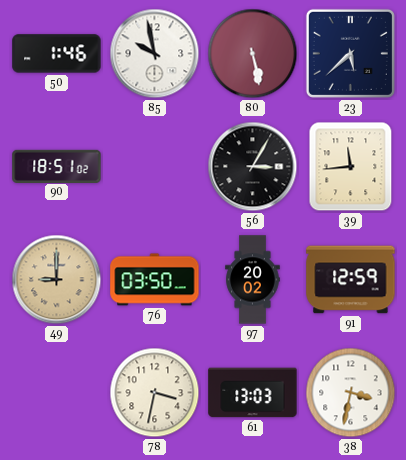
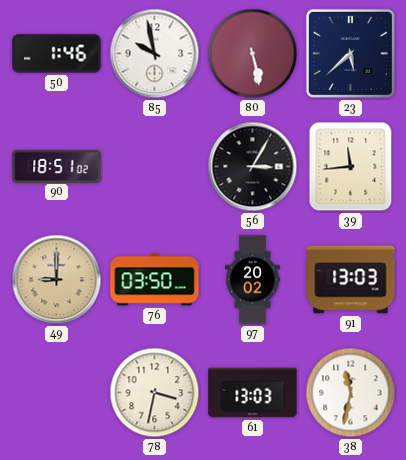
91: 12:59 -> 13:03
38: 3:32 -> 11:32
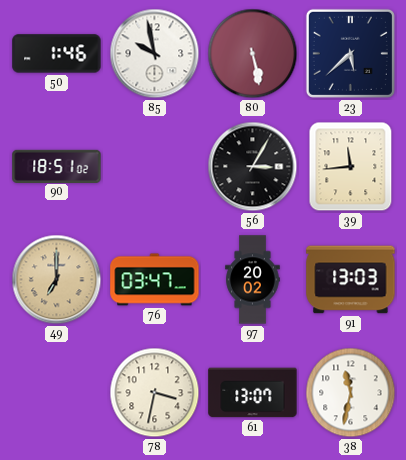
49: 9:00 -> 7:00
76: 03:50 -> 03:47
61: 13:03 -> 13:07
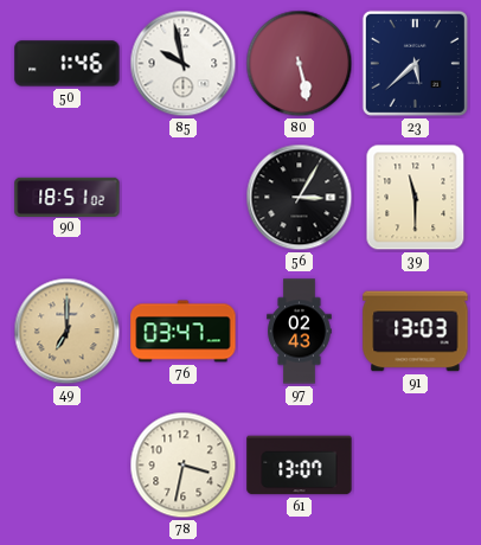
39: 11:44 -> 11:30
97: 20:02 -> 02:43
38: 11:32 -> none
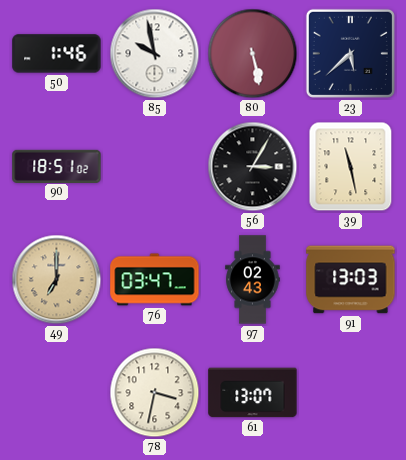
39: 11:30 -> 11:28
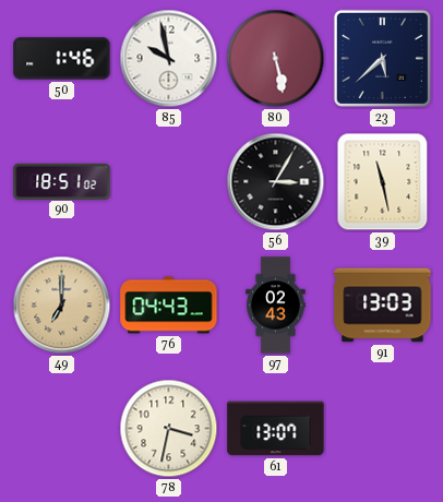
76: 03:47 -> 04:43
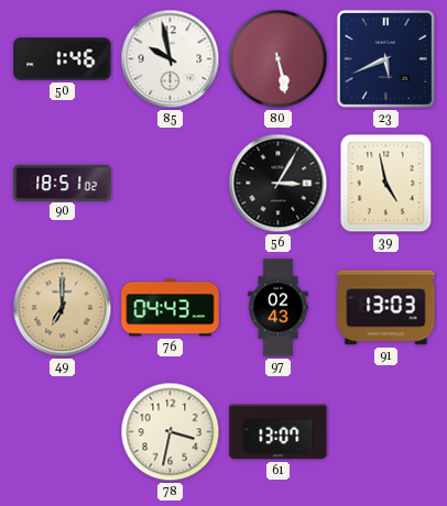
23: 5:38 -> 5:41
39: 11:28 -> 4:58
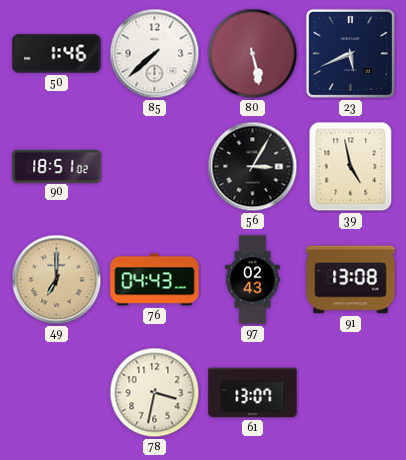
85: 9:58 -> 7:38
91: 13:03 -> 13:08
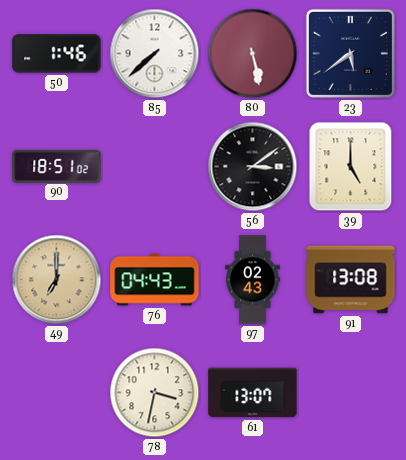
23: 5:41 -> 5:39
56: 3:05 -> 3:09
39: 4:58 -> 5:00
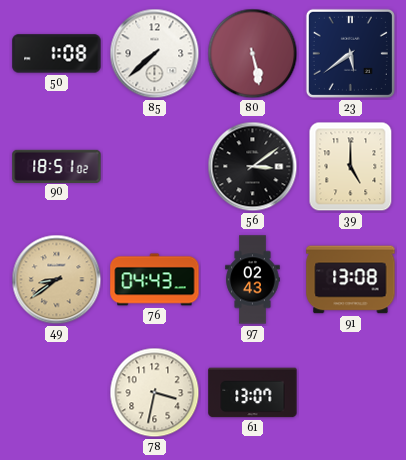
50: 1:46 -> 1:08
49: 7:00 -> 8:39
